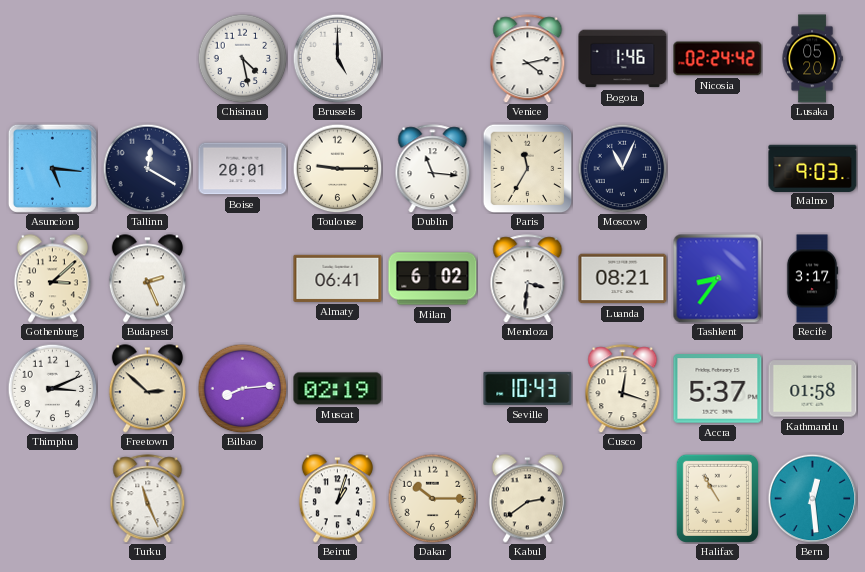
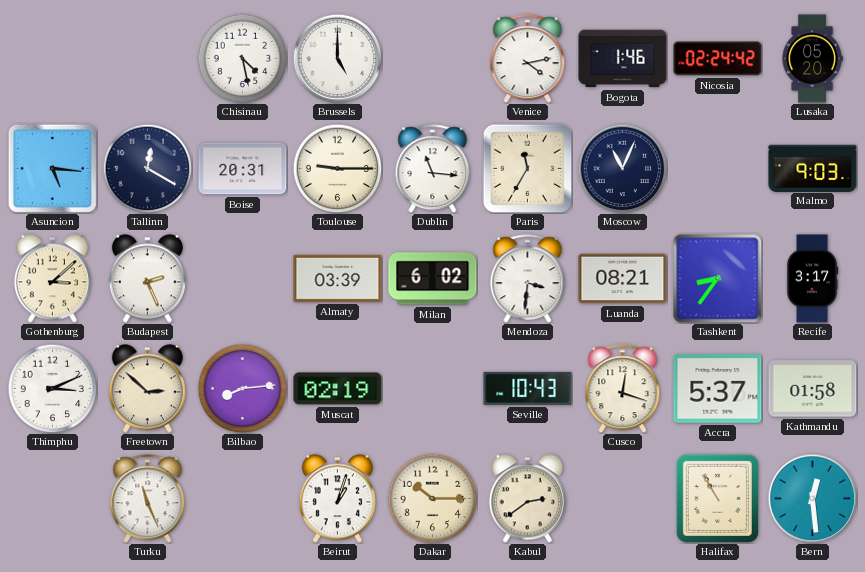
Boise: 20:01 -> 20:31
Almaty: 06:41 -> 03:39
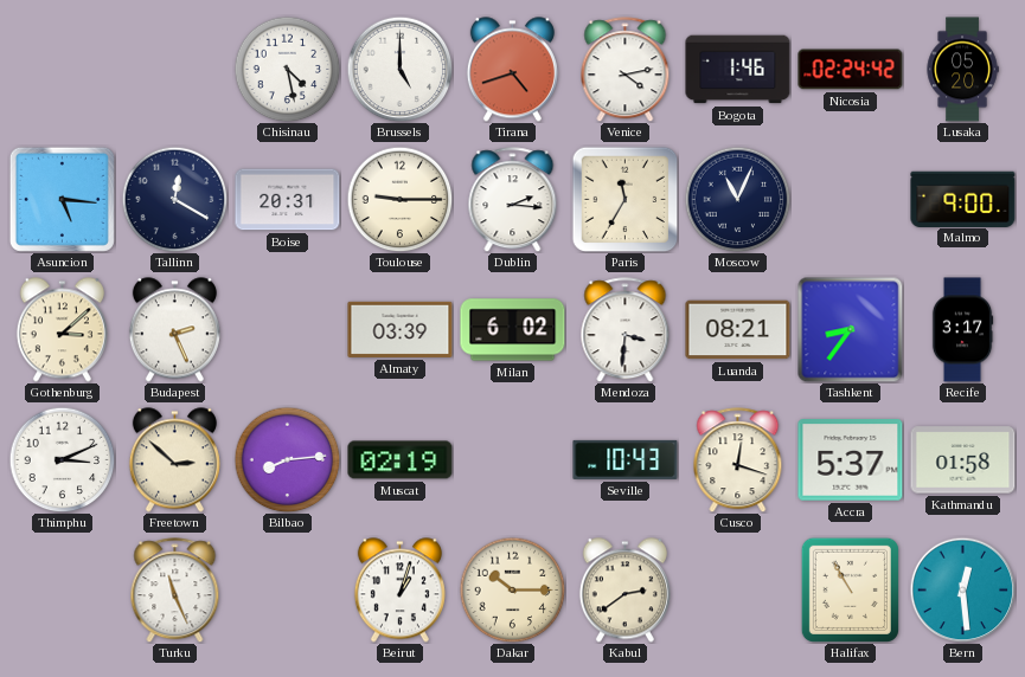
Tirana: none -> 4:42
Dublin: 11:16 -> 2:16
Malmo: 9:03 -> 9:00
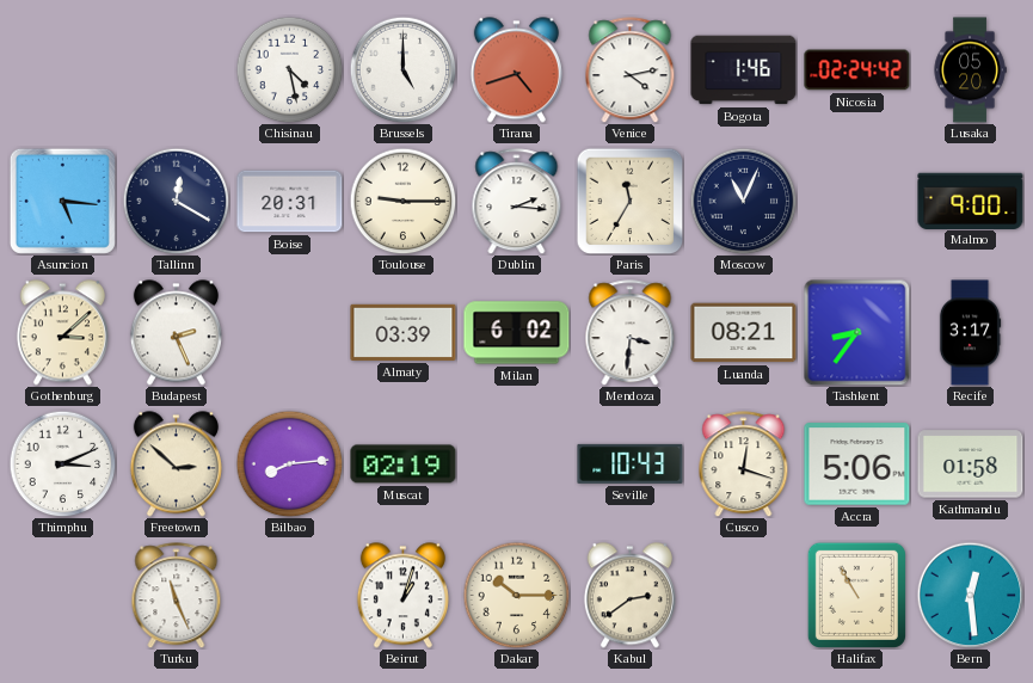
Accra: 5:37 -> 5:06
